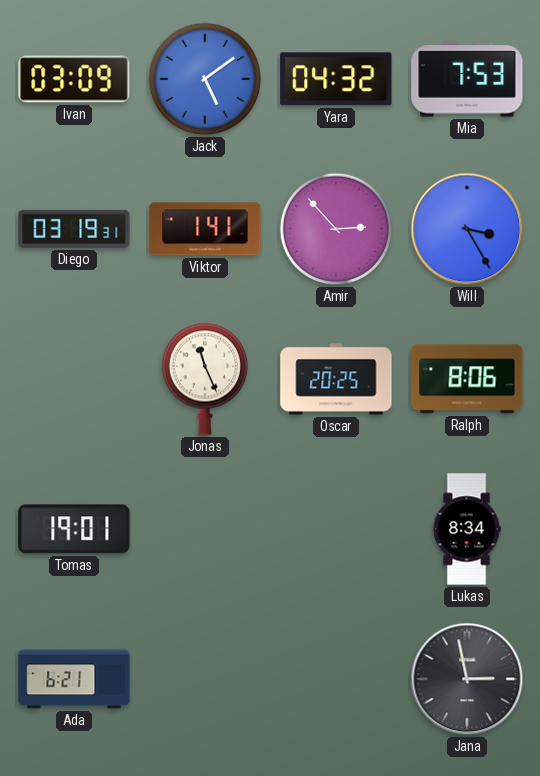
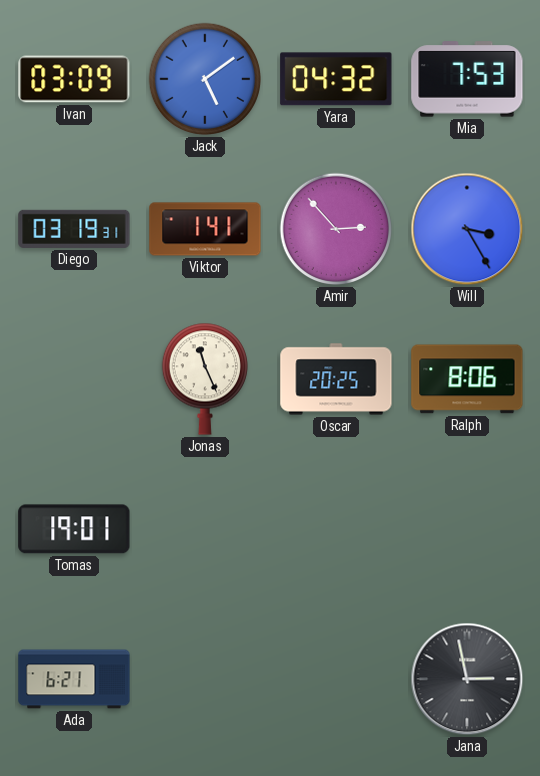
Lukas: 8:34 -> none
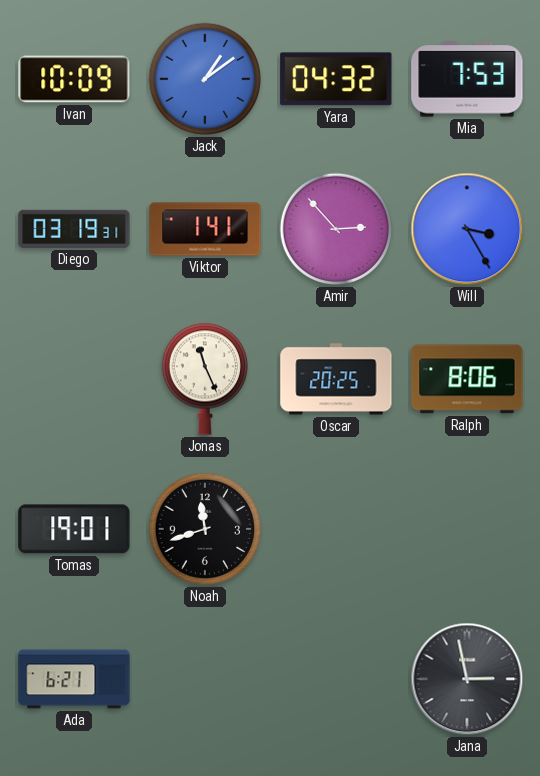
Ivan: 03:09 -> 10:09
Jack: 5:09 -> 1:09
Noah: none -> 11:42
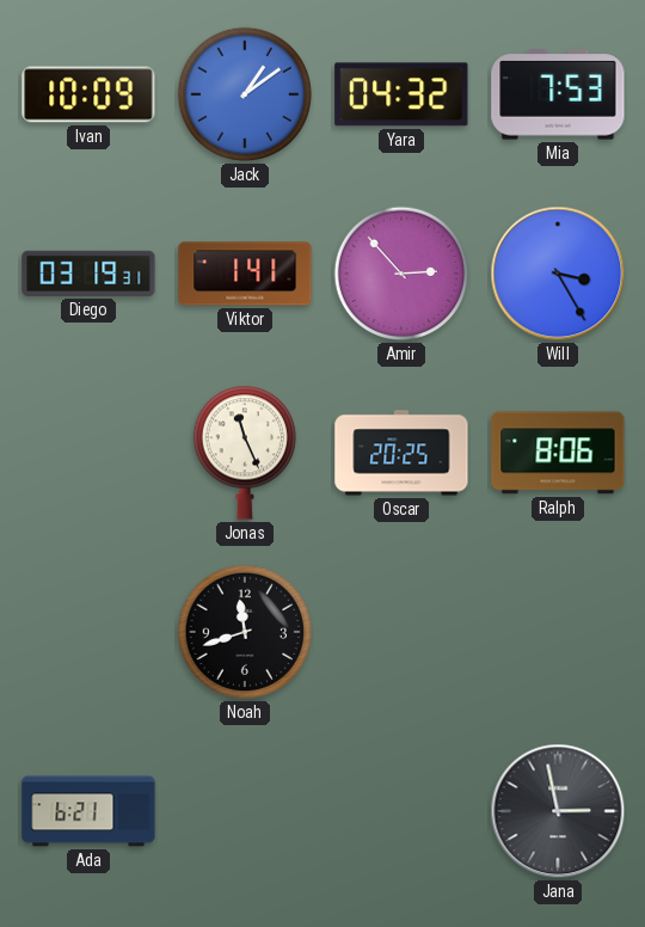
Tomas: 19:01 -> none
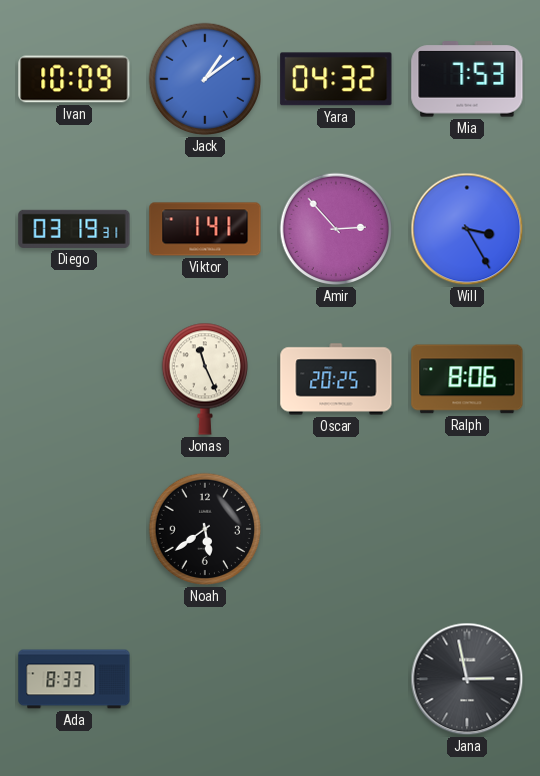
Noah: 11:42 -> 5:39
Ada: 6:21 -> 8:33
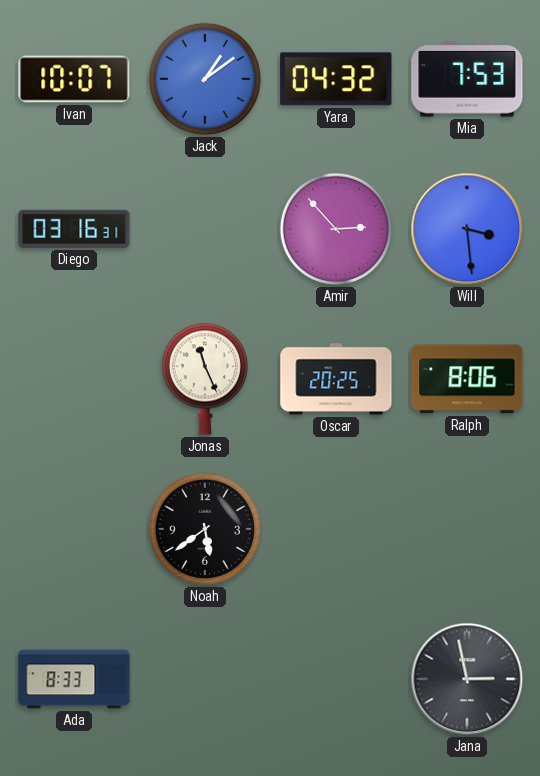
Ivan: 10:09 -> 10:07
Diego: 03:19 -> 03:16
Viktor: 1:41 -> none
Will: 3:25 -> 3:29
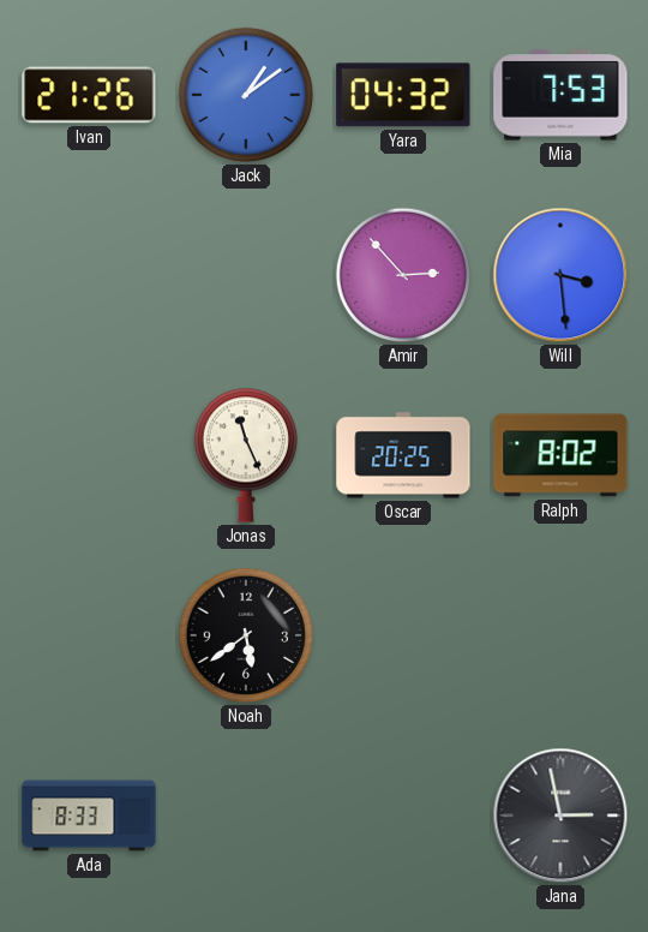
Ivan: 10:07 -> 21:26
Diego: 03:16 -> none
Ralph: 8:06 -> 8:02
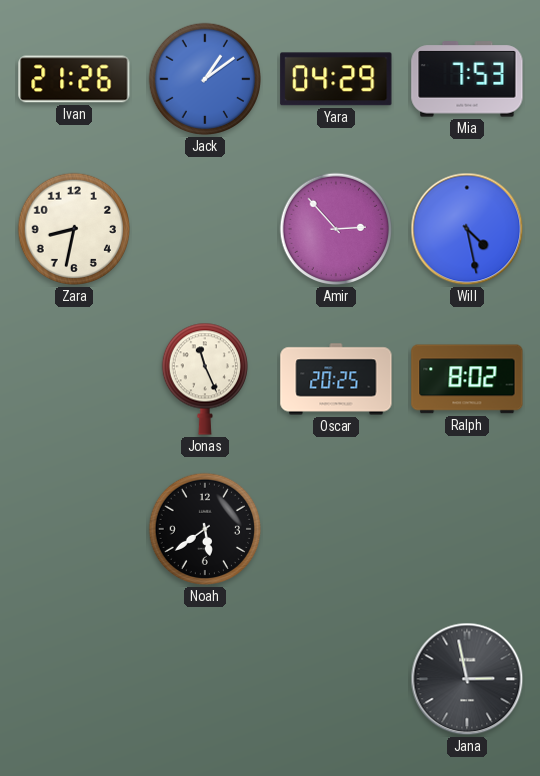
Yara: 04:32 -> 04:29
Zara: none -> 8:32
Will: 3:29 -> 4:28
Ada: 8:33 -> none
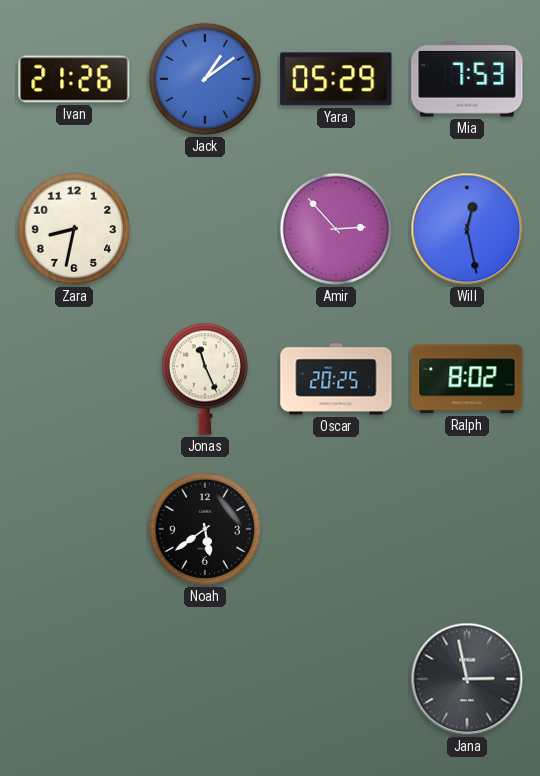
Yara: 04:29 -> 05:29
Will: 4:28 -> 12:28
